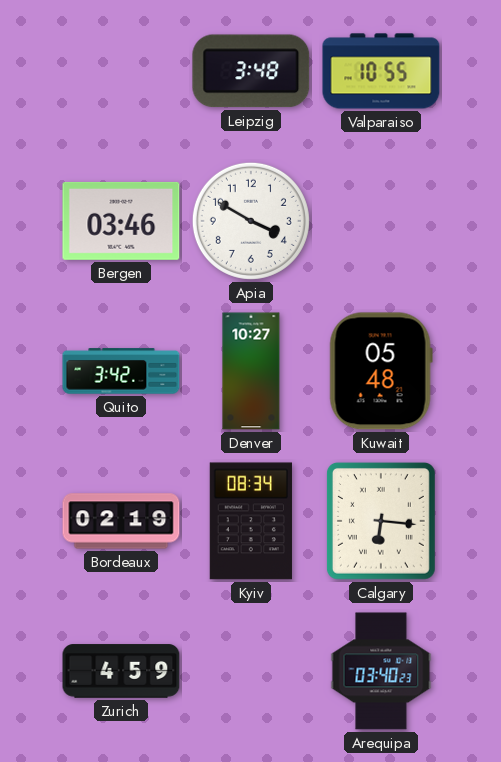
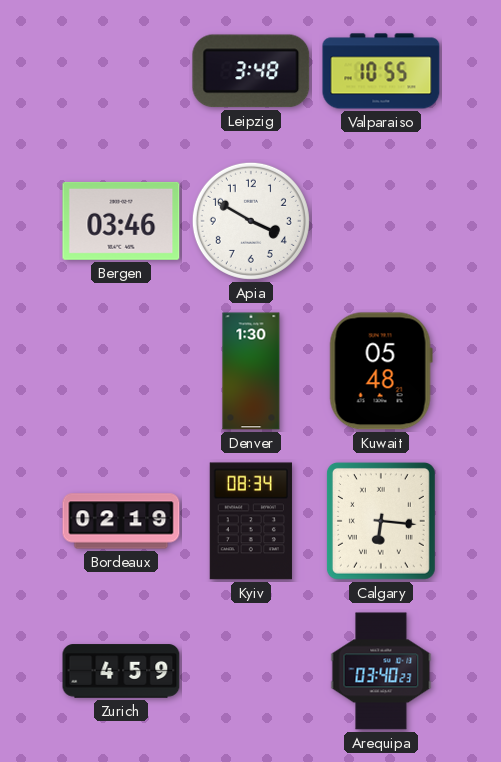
Quito: 3:42 -> none
Denver: 10:27 -> 1:30
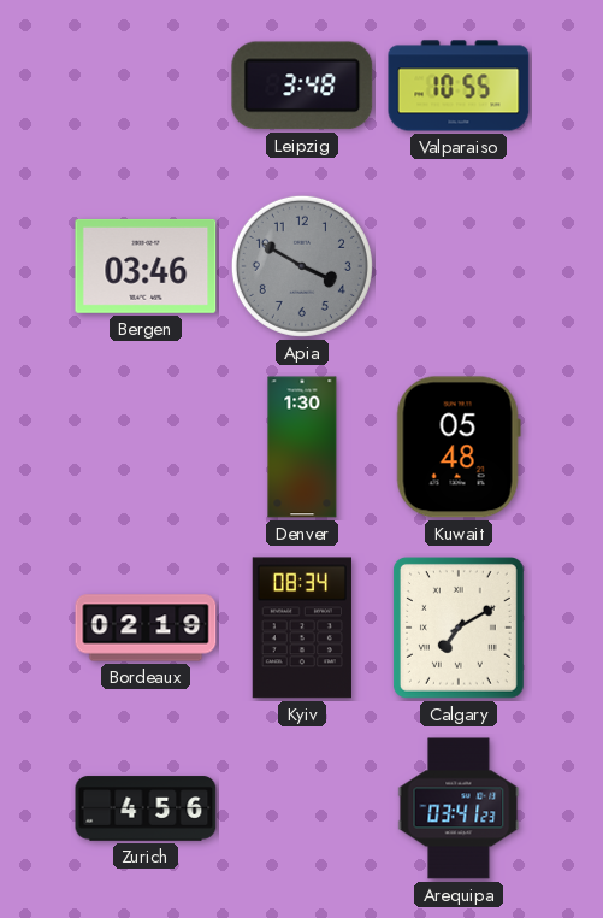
Apia dial: white -> grey
Calgary: 6:16 -> 7:10
Zurich: 4:59 -> 4:56
Arequipa: 03:40 -> 03:41
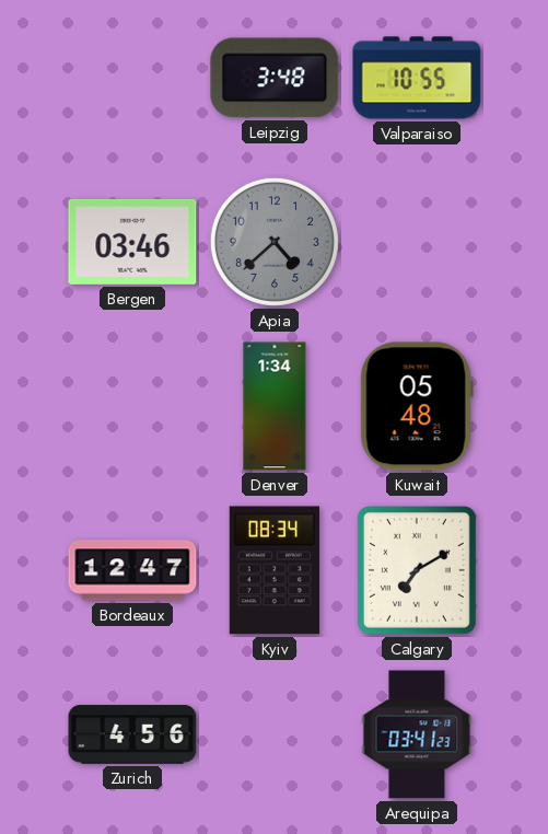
Apia: 3:50 -> 4:38
Denver: 1:30 -> 1:34
Bordeaux: 02:19 -> 12:47
